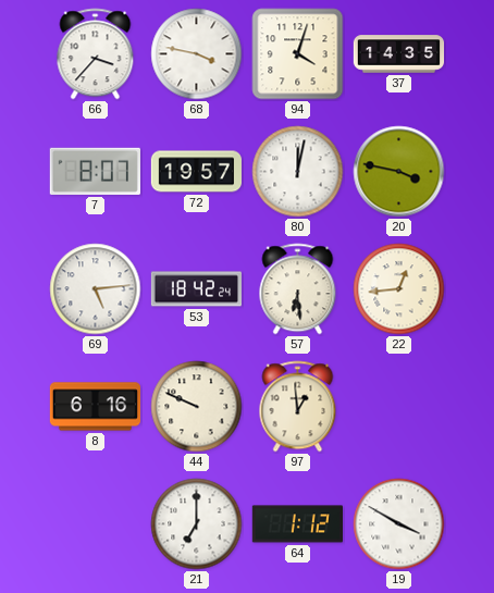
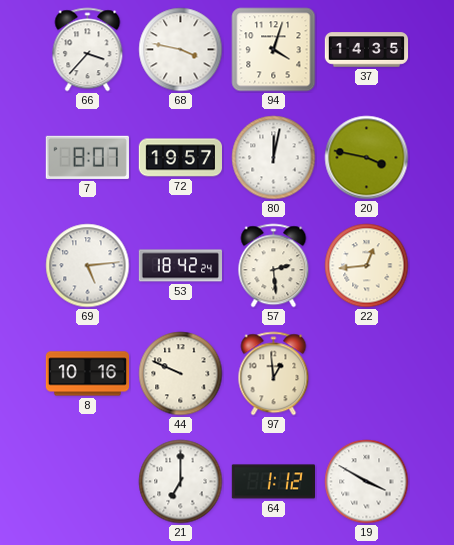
57: 6:29 -> 2:29
8: 6:16 -> 10:16
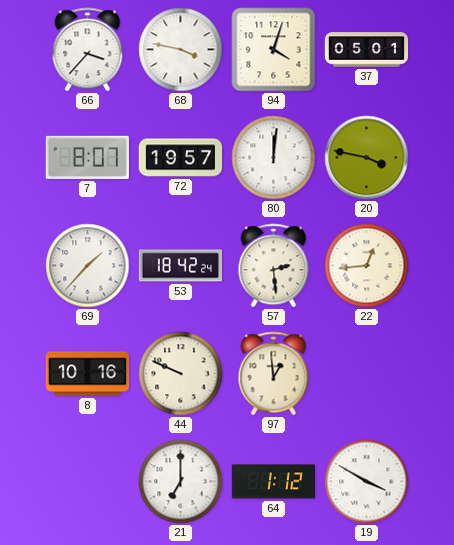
37: 14:35 -> 05:01
80: 12:02 -> 12:01
69: 5:14 -> 1:37
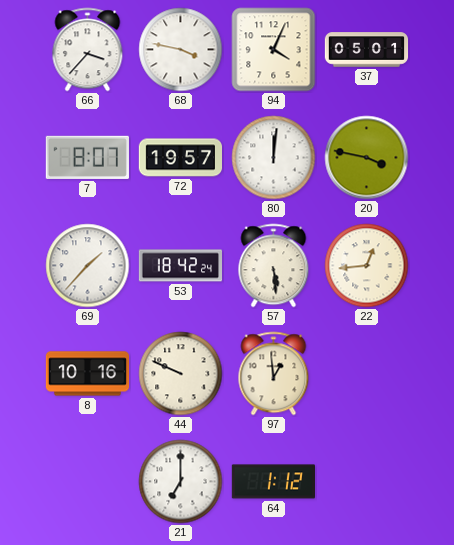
94: 4:03 -> 4:04
57: 2:29 -> 5:29
19: 3:50 -> none
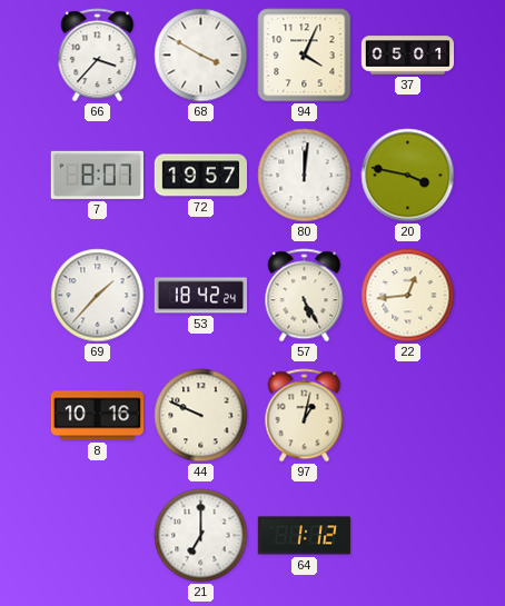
68: 3:47 -> 3:50
57: 5:29 -> 5:25
97: 12:59 -> 1:02
